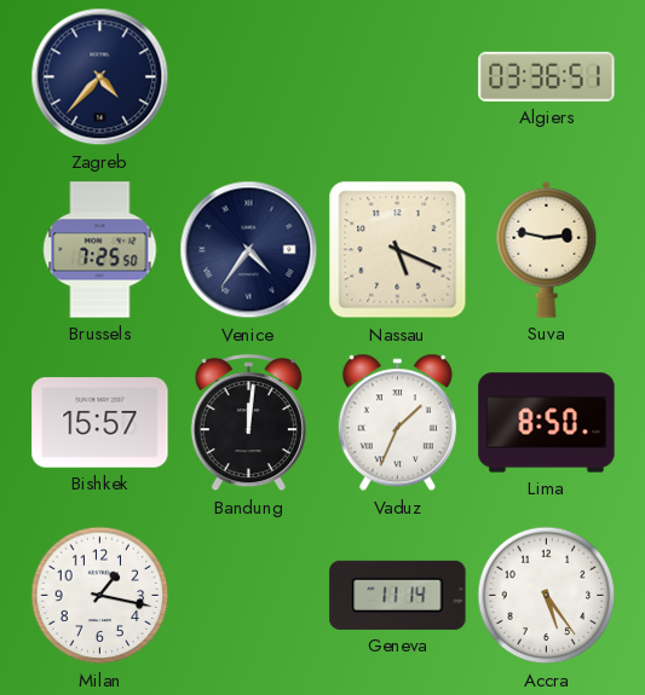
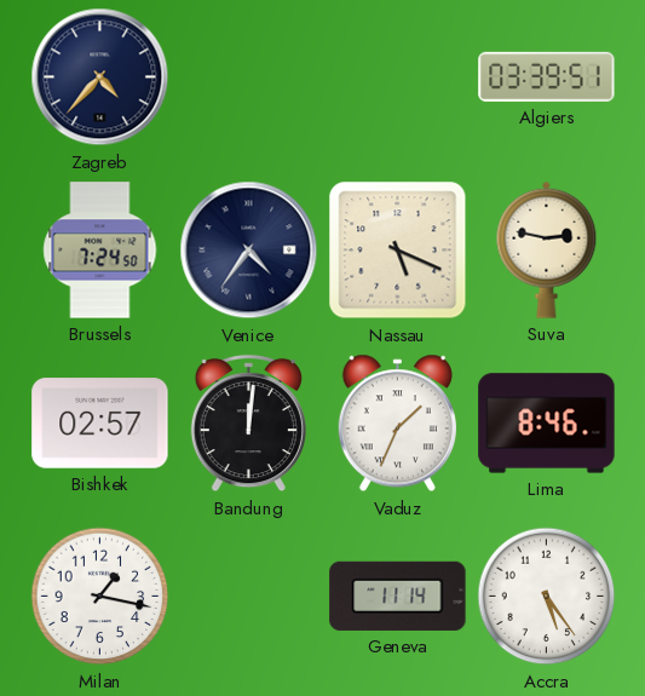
Algiers: 03:36 -> 03:39
Brussels: 7:25 -> 7:24
Bishkek: 15:57 -> 02:57
Lima: 8:50 -> 8:46
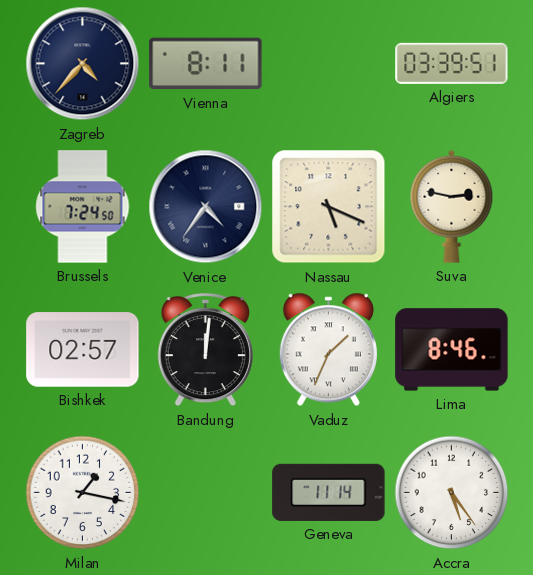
Vienna: none -> 8:11
